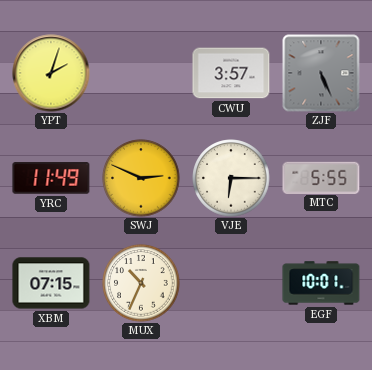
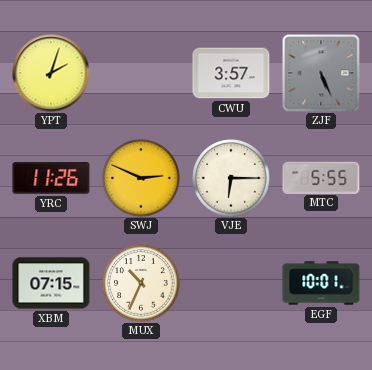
YRC: 11:49 -> 11:26
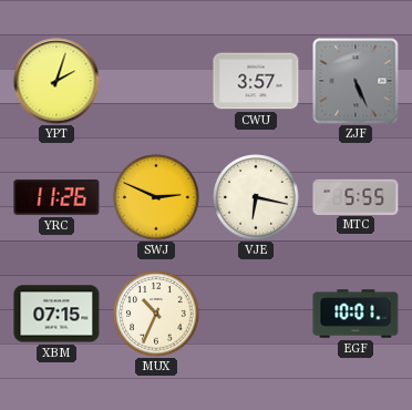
VJE: 6:15 -> 6:17
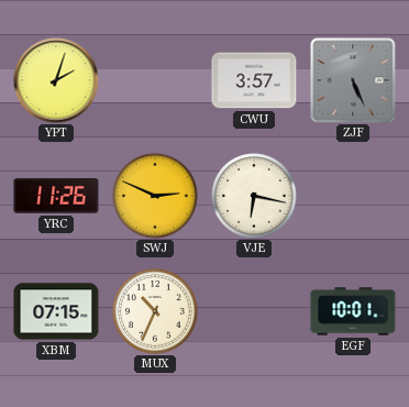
MTC: 5:55 -> none
